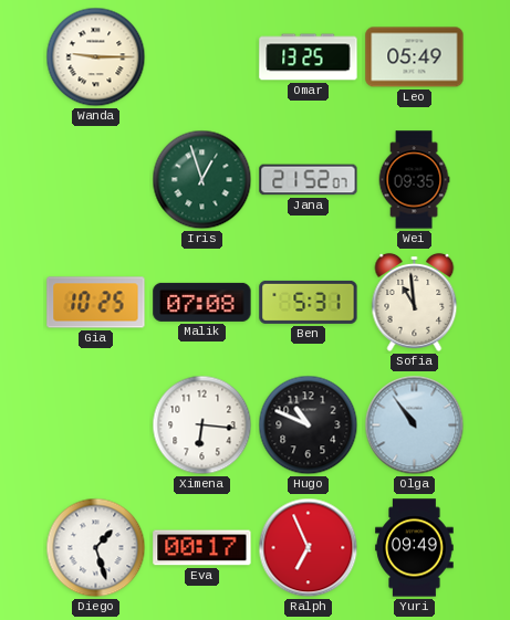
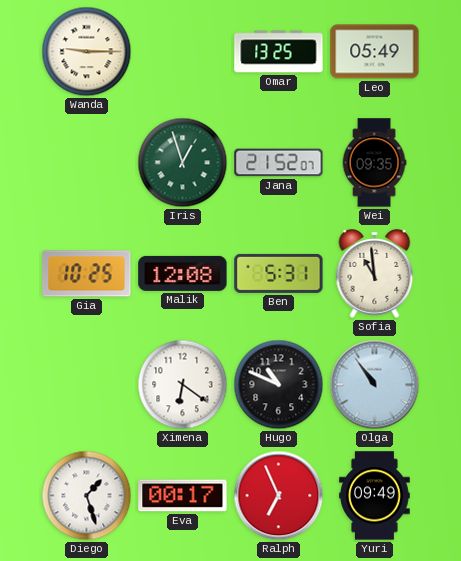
Malik: 07:08 -> 12:08
Ximena: 6:16 -> 6:21
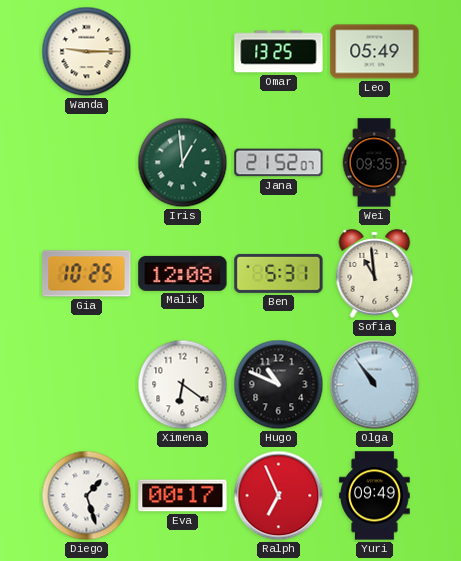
Iris: 12:57 -> 12:59
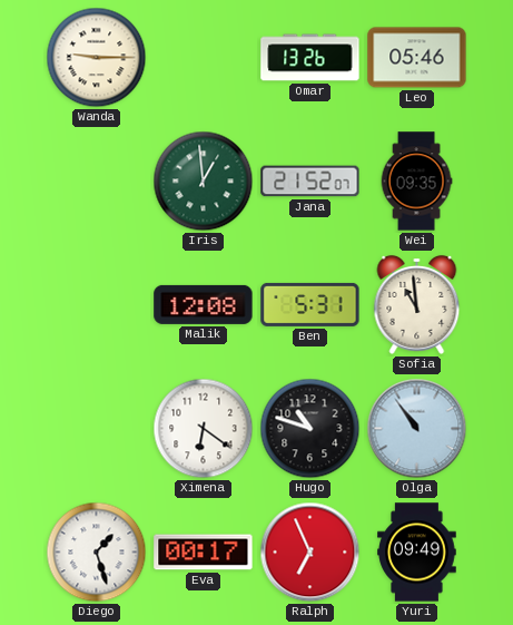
Omar: 13:25 -> 13:26
Leo: 05:49 -> 05:46
Gia: 10:25 -> none
Hugo: 10:49 -> 10:48
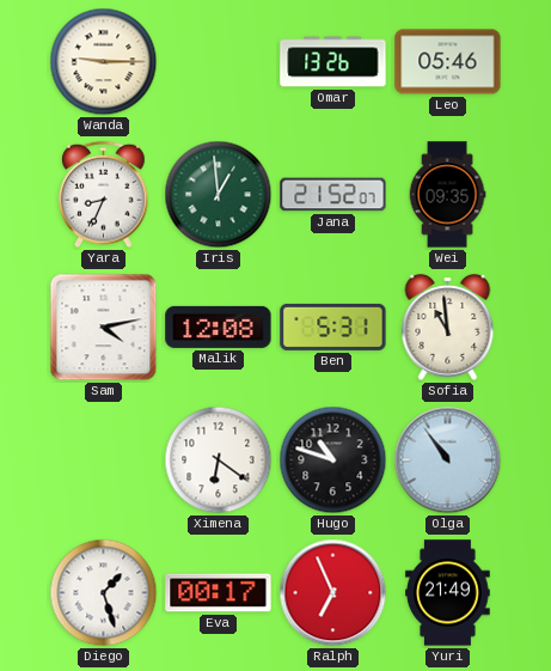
Yara: none -> 8:34
Sam: none -> 4:13
Yuri: 09:49 -> 21:49
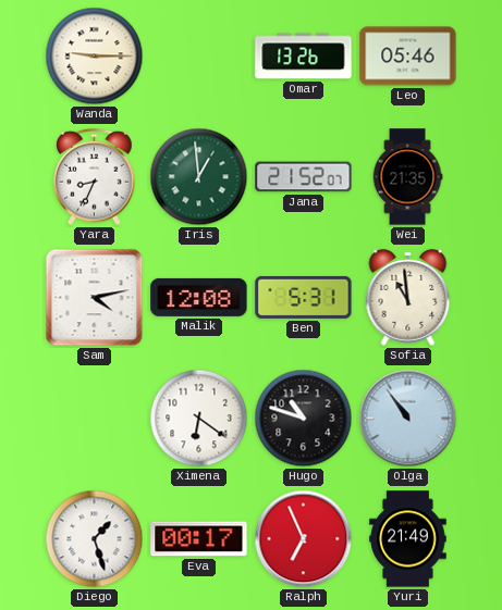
Wei: 09:35 -> 21:35
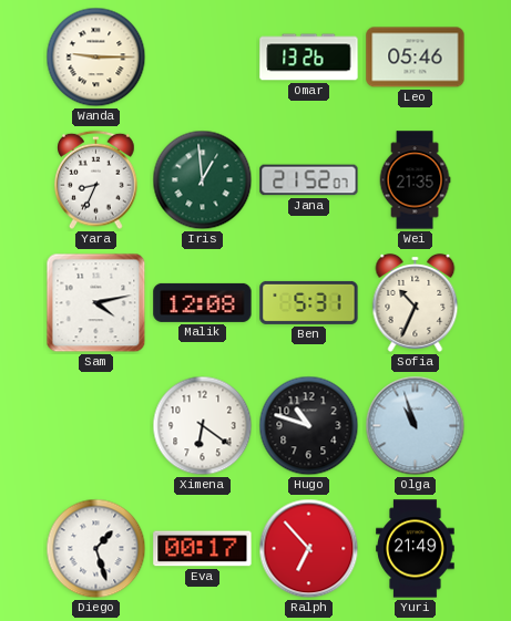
Sofia: 10:59 -> 10:34
Olga: 10:54 -> 10:57
Ralph: 6:56 -> 6:53
